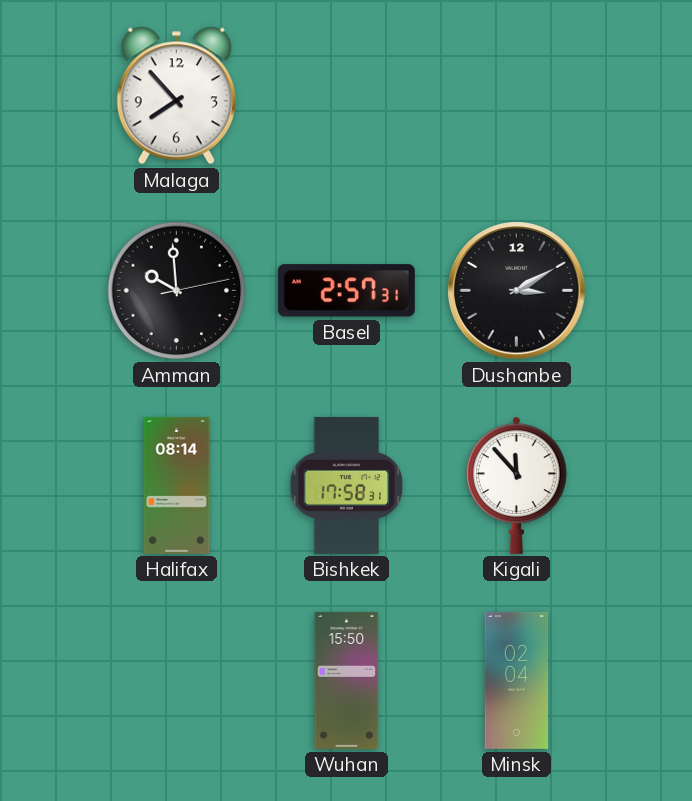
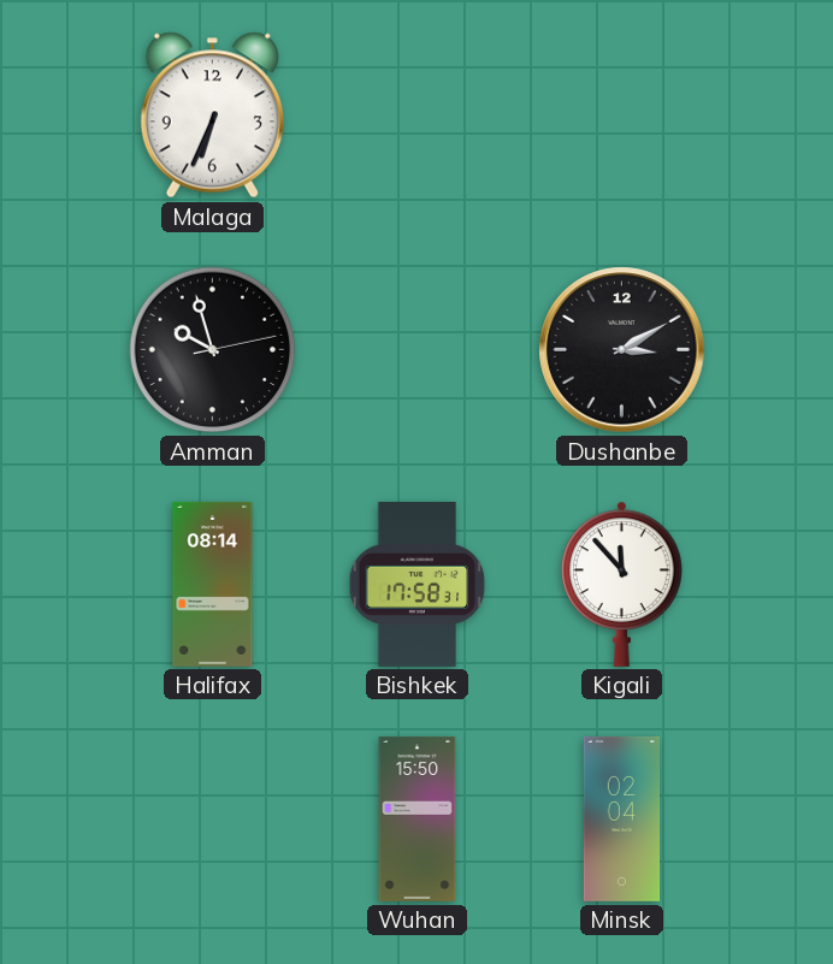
Malaga: 7:53 -> 6:34
Amman: 9:59 -> 9:57
Basel: 2:57 -> none
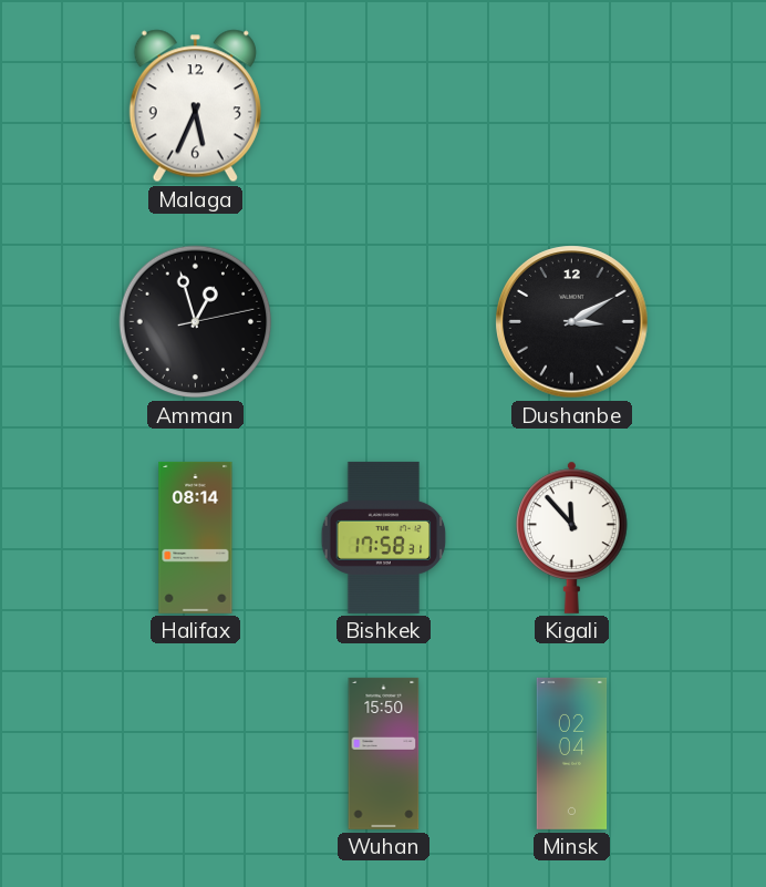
Malaga: 6:34 -> 5:34
Amman: 9:57 -> 12:57
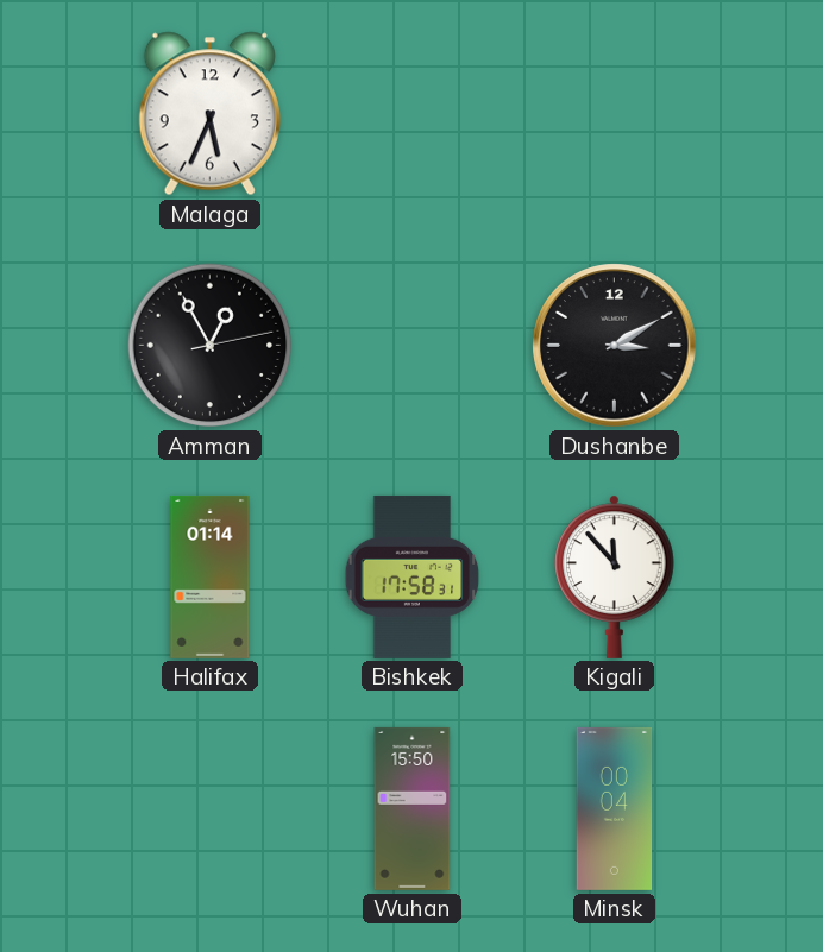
Amman: 12:57 -> 12:55
Halifax: 08:14 -> 01:14
Minsk: 02:04 -> 00:04
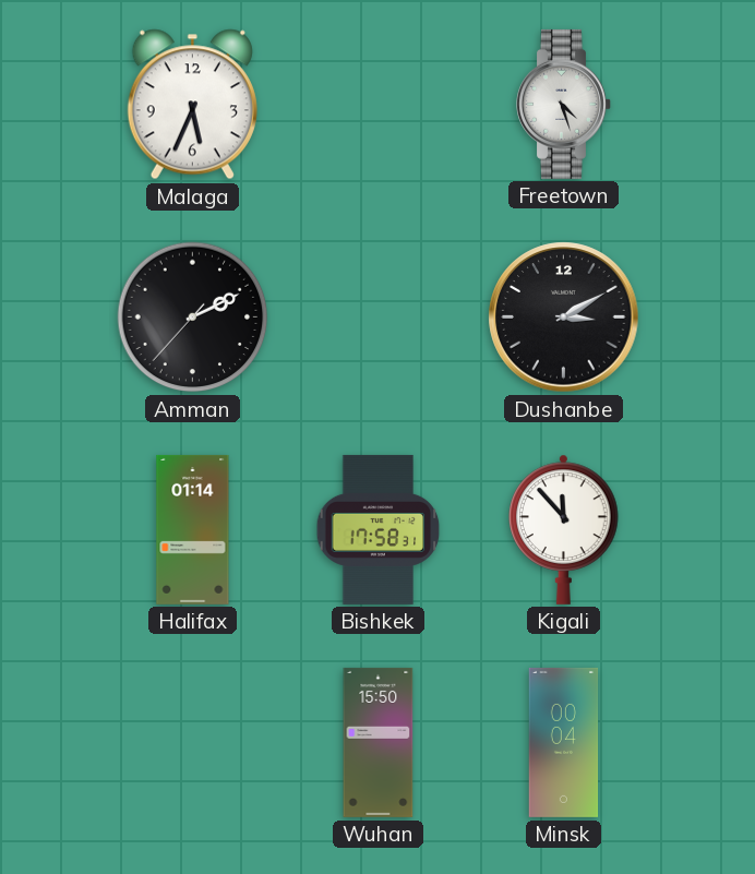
Freetown: none -> 4:27
Amman: 12:55 -> 2:10
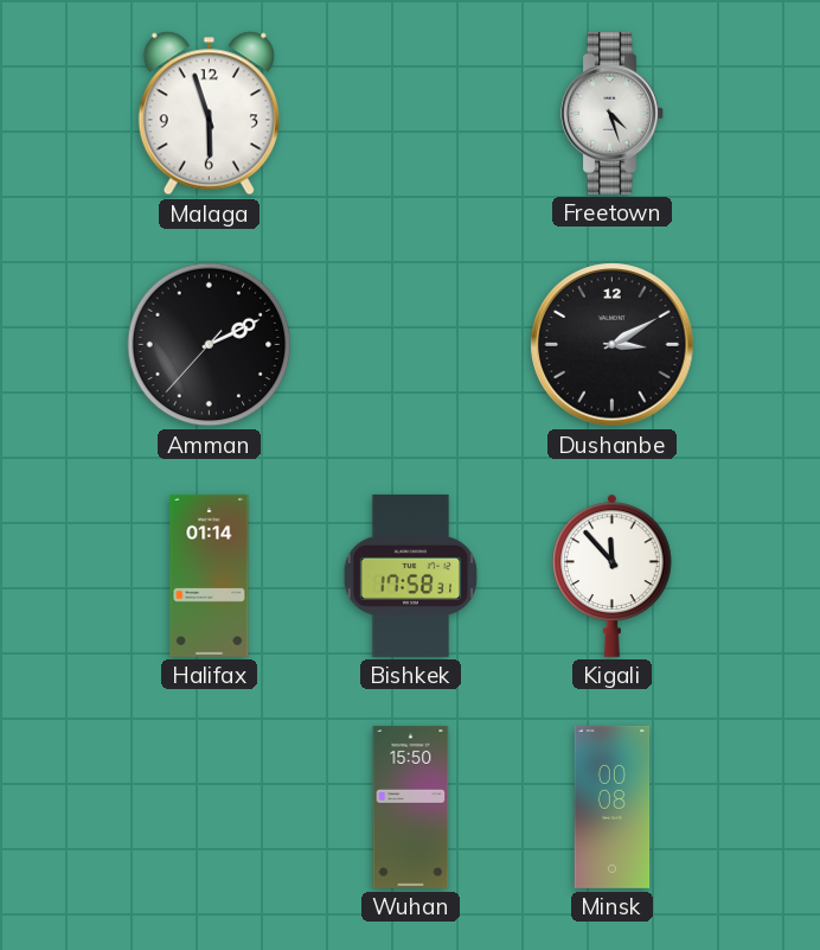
Malaga: 5:34 -> 5:57
Minsk: 00:04 -> 00:08
